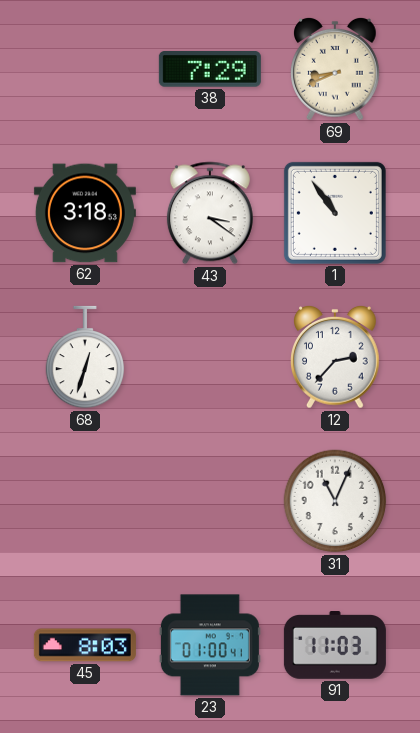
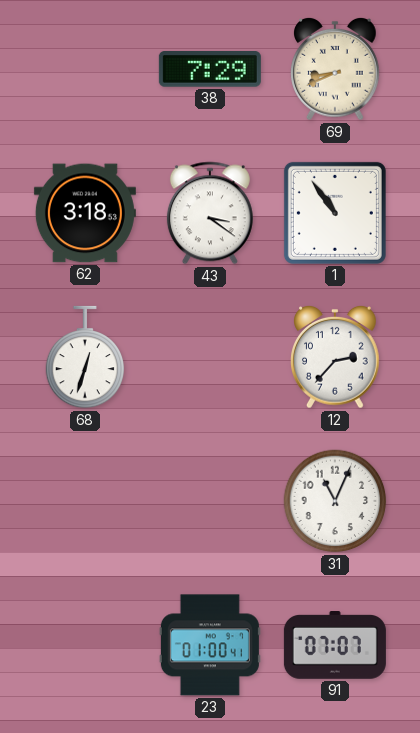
45: 8:03 -> none
91: 11:03 -> 07:07
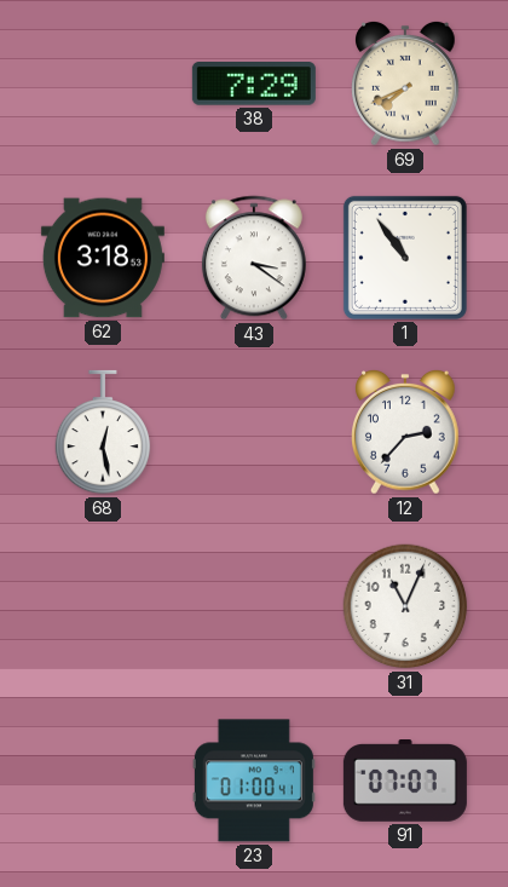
69: 8:41 -> 7:41
68: 12:33 -> 12:28
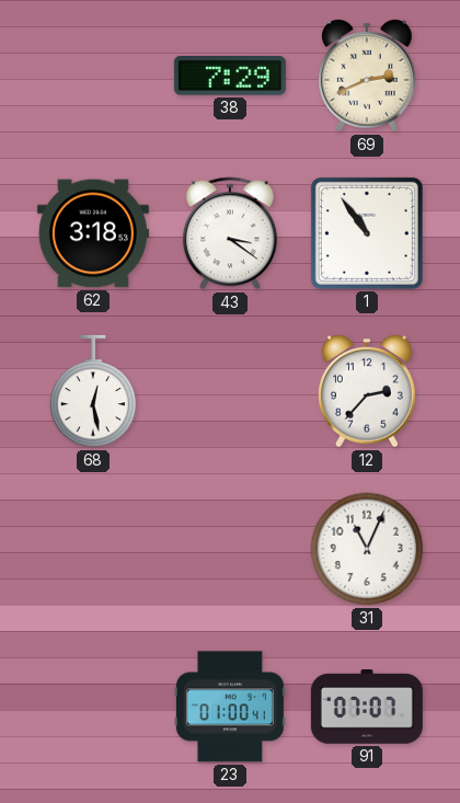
69: 7:41 -> 2:41
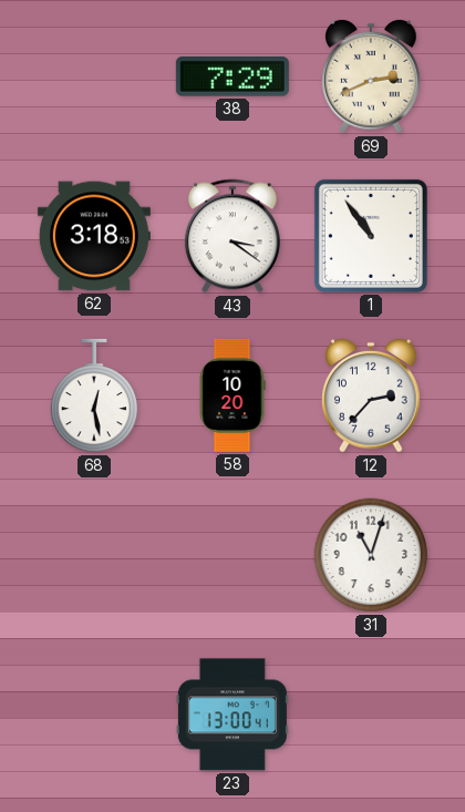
58: none -> 10:20
31: 11:04 -> 11:03
23: 01:00 -> 13:00
91: 07:07 -> none
